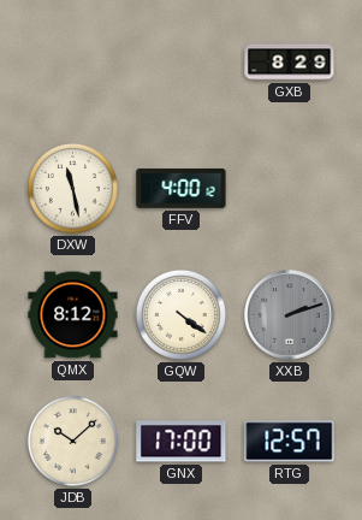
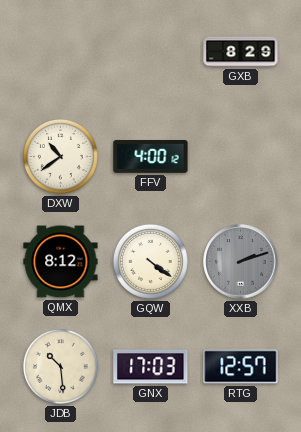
DXW: 11:28 -> 10:39
JDB: 10:08 -> 10:29
GNX: 17:00 -> 17:03
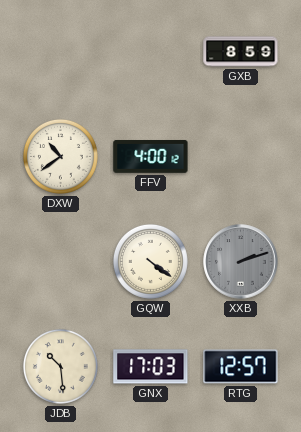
GXB: 8:29 -> 8:59
QMX: 8:12 -> none
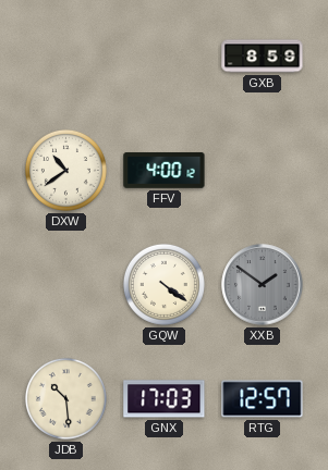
XXB: 2:12 -> 1:51
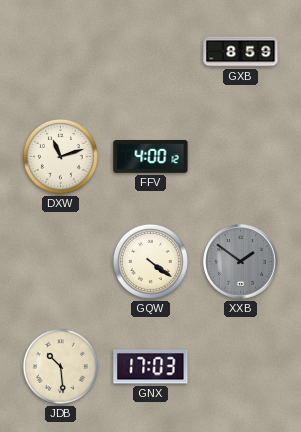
DXW: 10:39 -> 11:12
RTG: 12:57 -> none
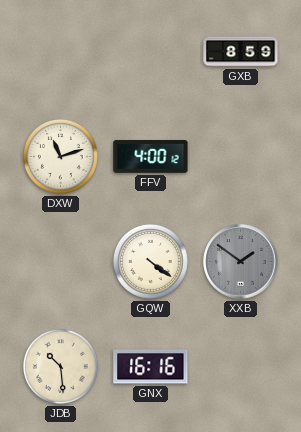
GNX: 17:03 -> 16:16
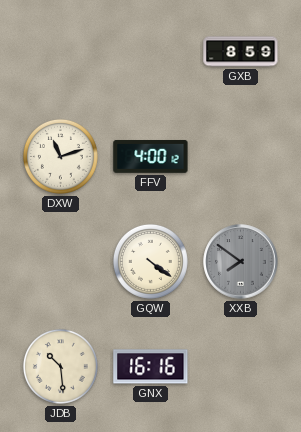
XXB: 1:51 -> 7:51
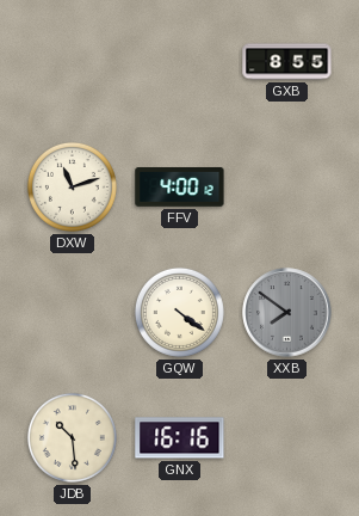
GXB: 8:59 -> 8:55
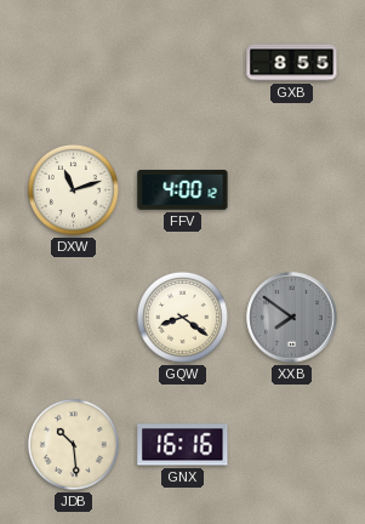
GQW: 4:21 -> 8:21
